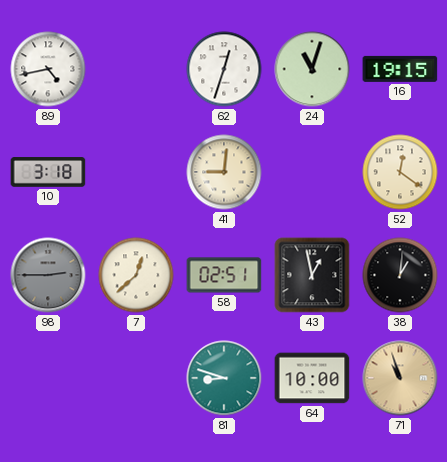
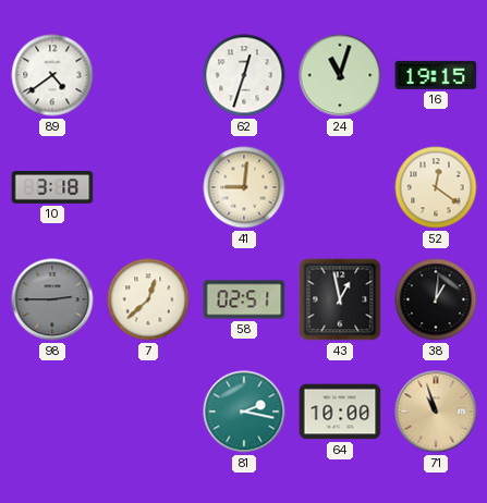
89: 4:43 -> 4:39
81: 8:48 -> 2:17
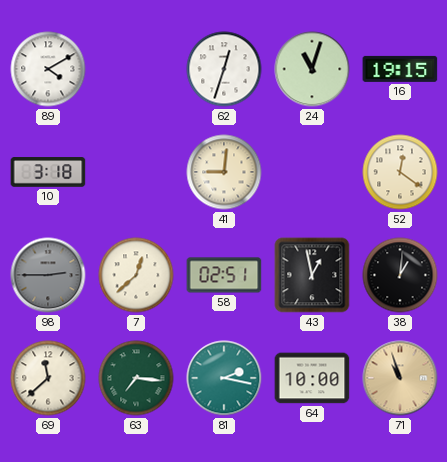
89: 4:39 -> 4:10
69: none -> 11:38
63: none -> 7:16
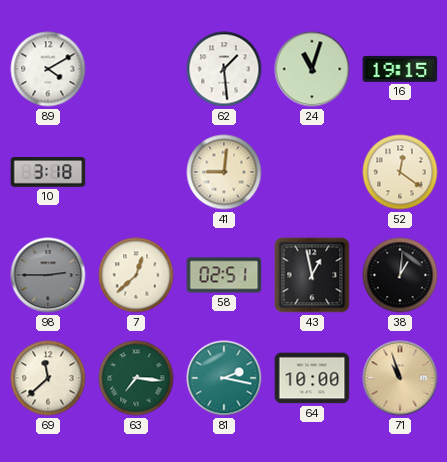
62: 12:33 -> 1:29
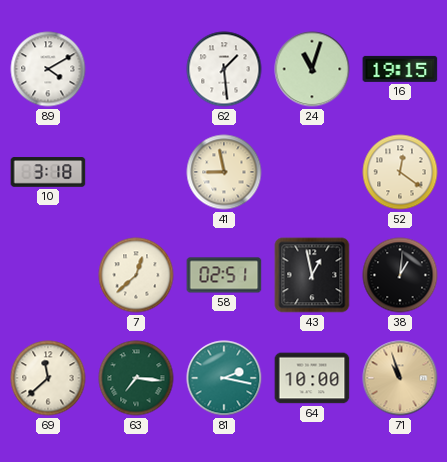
41: 9:01 -> 8:58
98: 2:45 -> none
